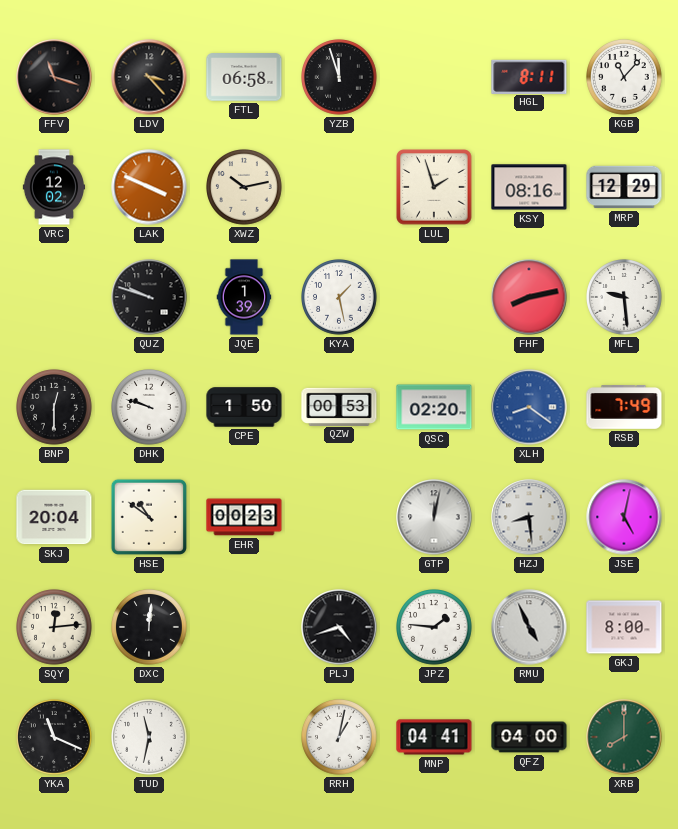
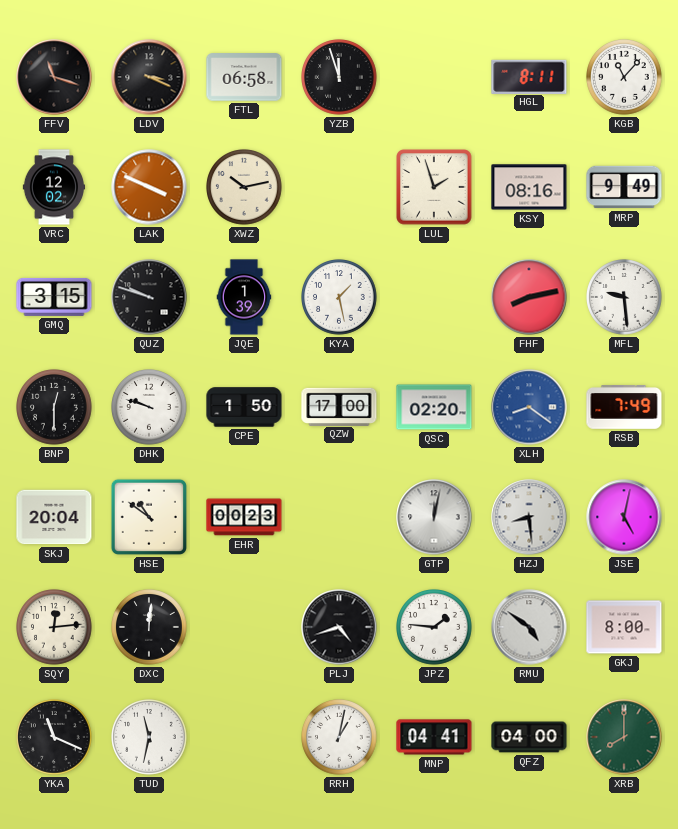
LDV: 3:23 -> 3:19
MRP: 12:29 -> 9:49
GMQ: none -> 3:15
QZW: 00:53 -> 17:00
RMU: 4:56 -> 4:51
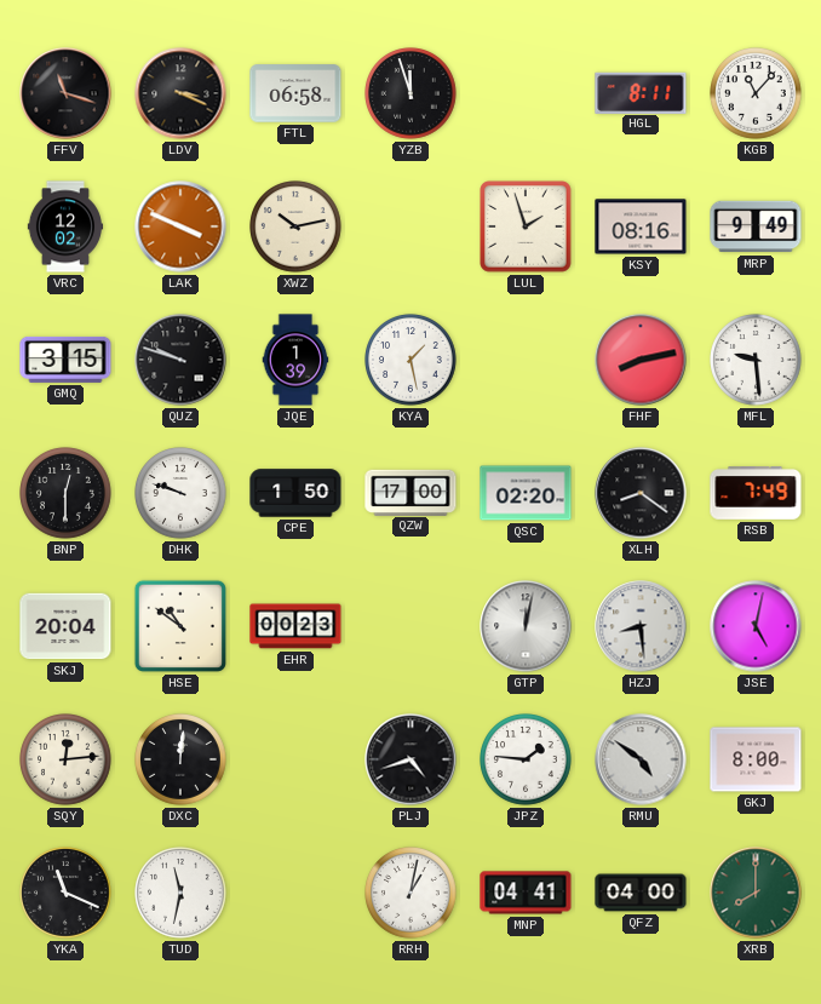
XLH dial: blue -> black
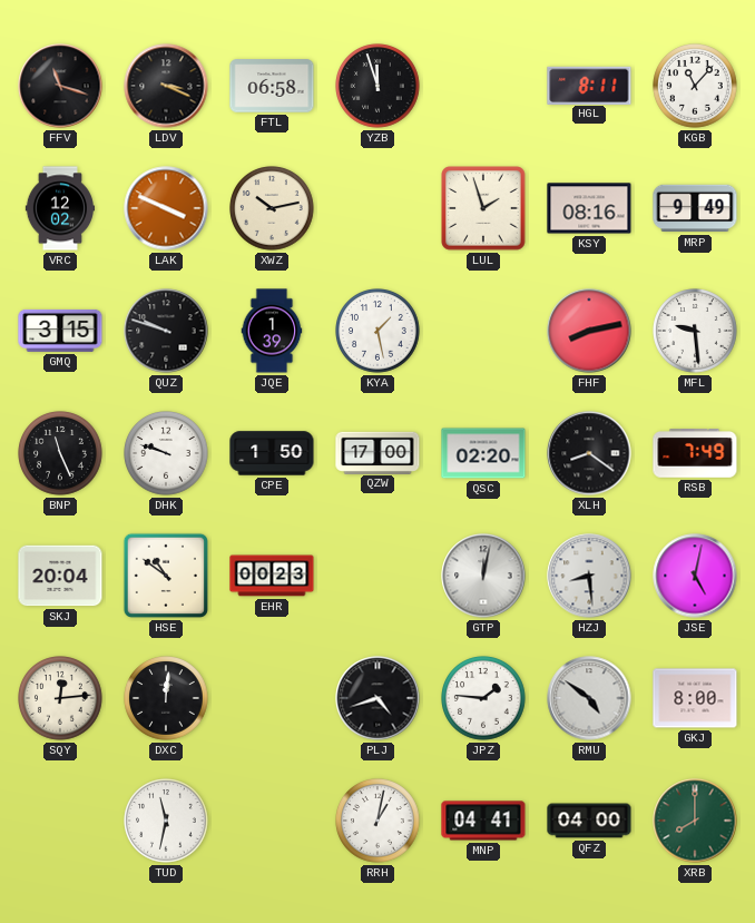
BNP: 12:30 -> 11:26
YKA: 11:19 -> none
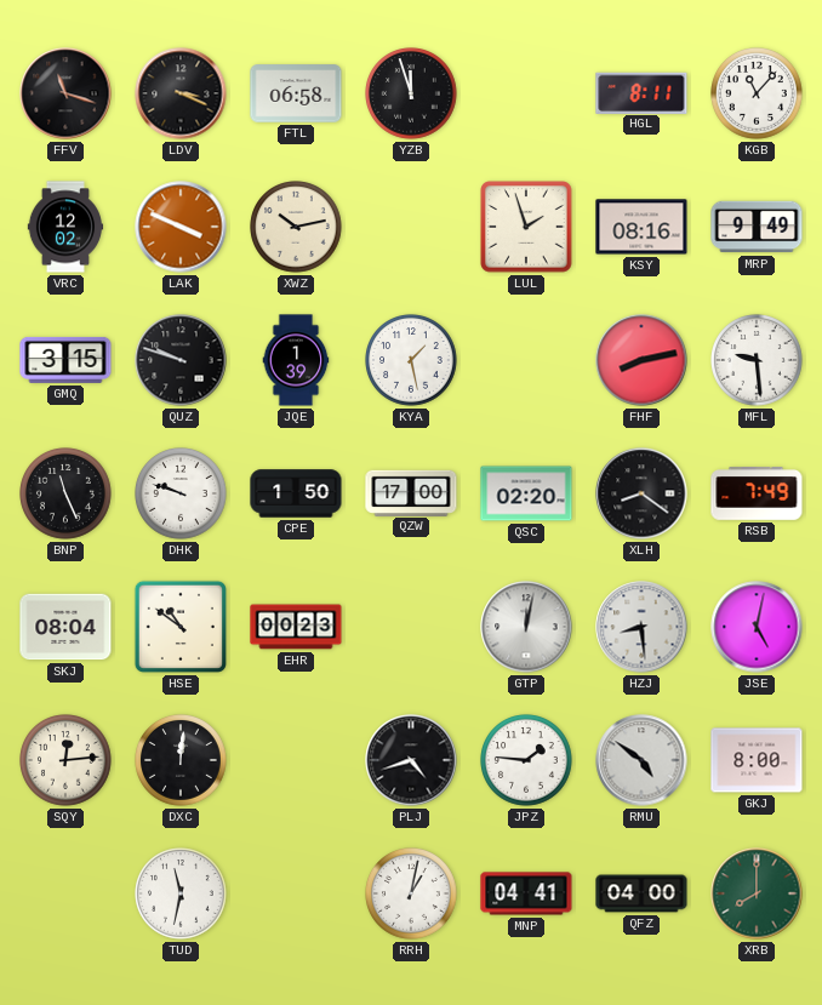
SKJ: 20:04 -> 08:04
